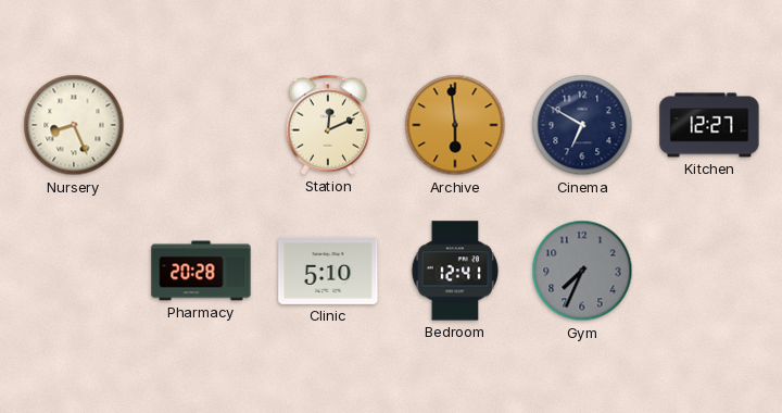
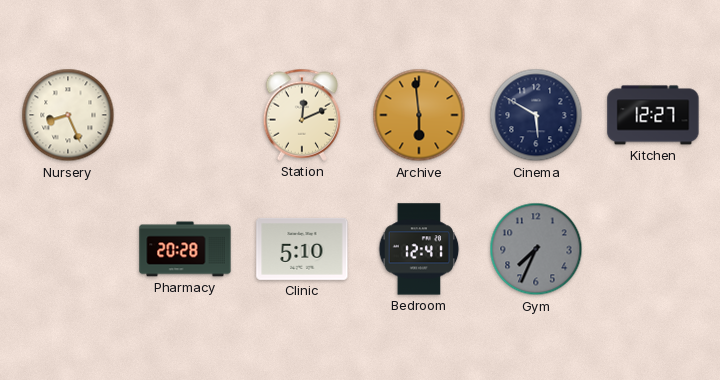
Cinema: 6:50 -> 5:50
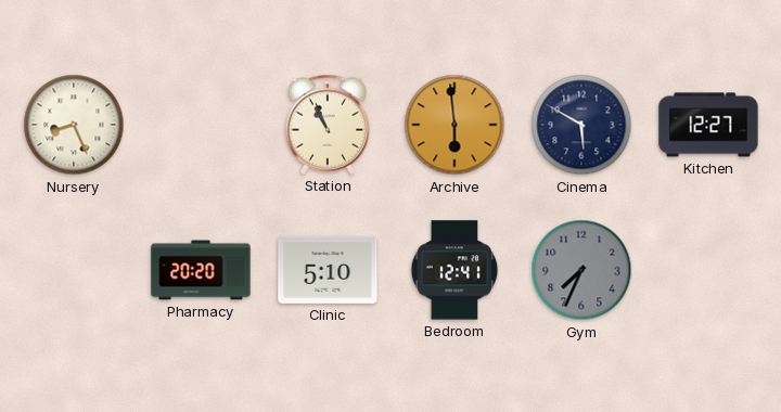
Station: 12:11 -> 10:56
Pharmacy: 20:28 -> 20:20
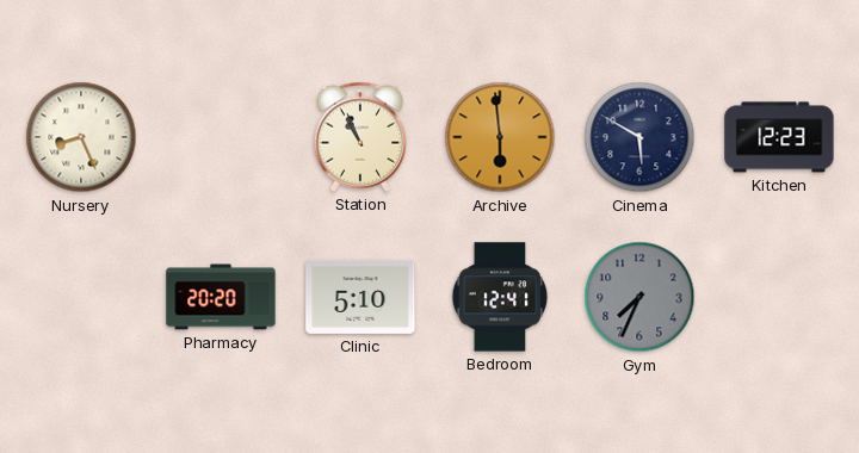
Kitchen: 12:27 -> 12:23
